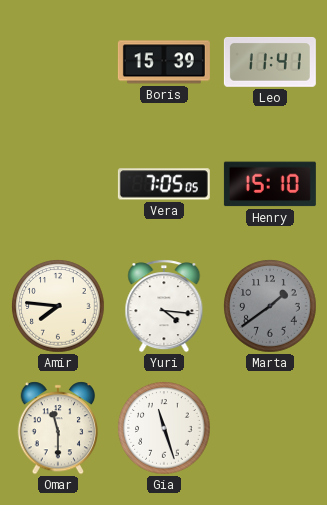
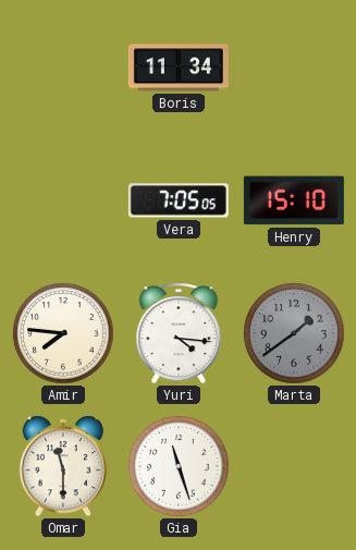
Boris: 15:39 -> 11:34
Leo: 11:41 -> none
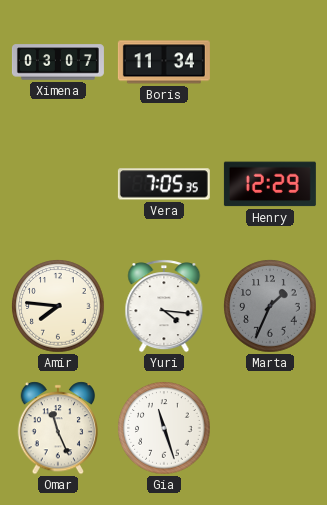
Ximena: none -> 03:07
Vera: 7:05:05 -> 7:05:35
Henry: 15:10 -> 12:29
Marta: 1:39 -> 1:34
Omar: 11:30 -> 11:26
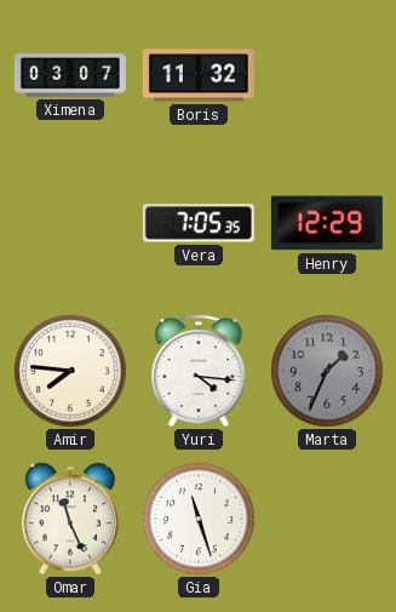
Boris: 11:34 -> 11:32
